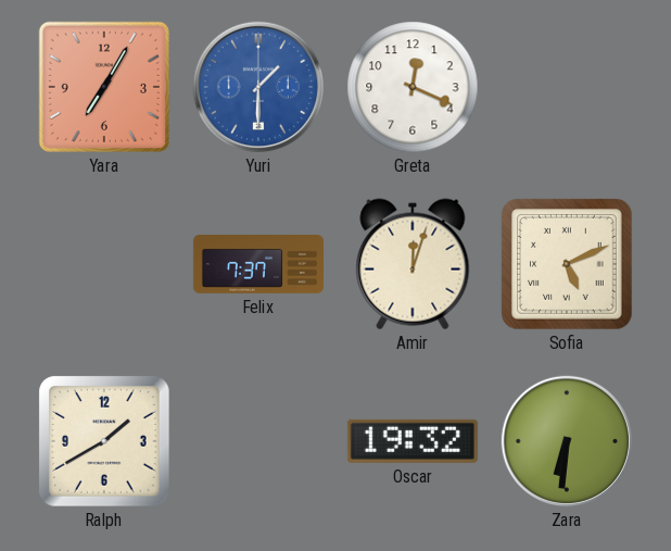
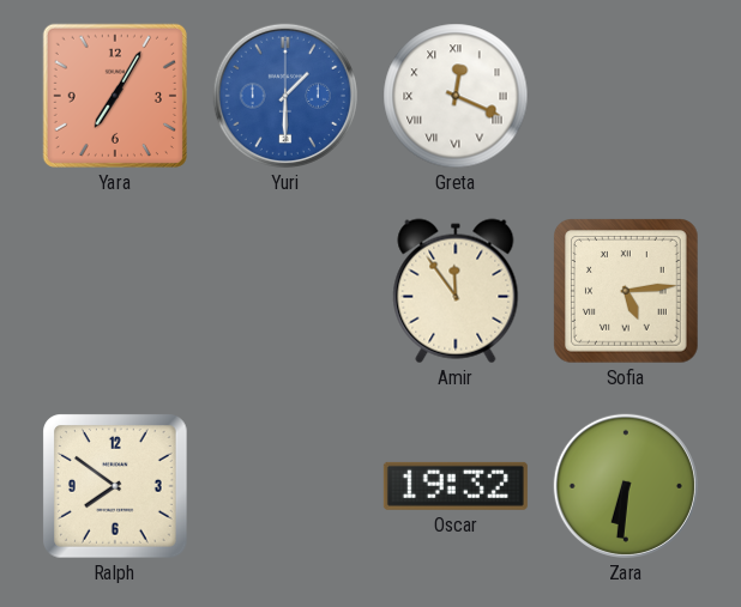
Greta numerals: Arabic -> Roman
Felix: 7:37 -> none
Amir: 12:03 -> 11:54
Sofia: 5:11 -> 5:14
Ralph: 1:40 -> 7:51
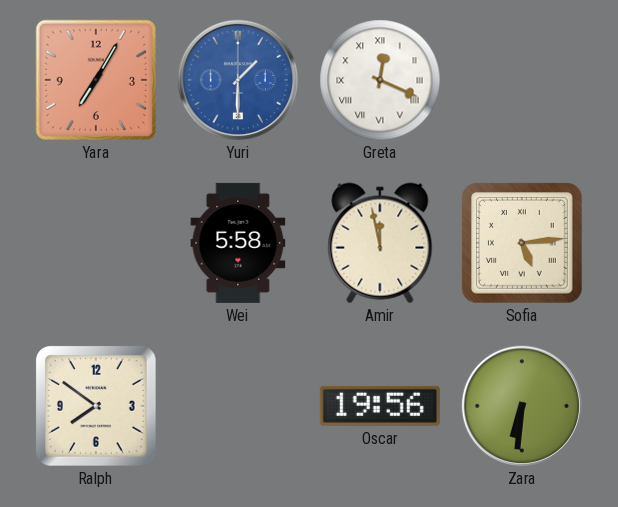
Wei: none -> 5:58
Amir: 11:54 -> 11:58
Oscar: 19:32 -> 19:56
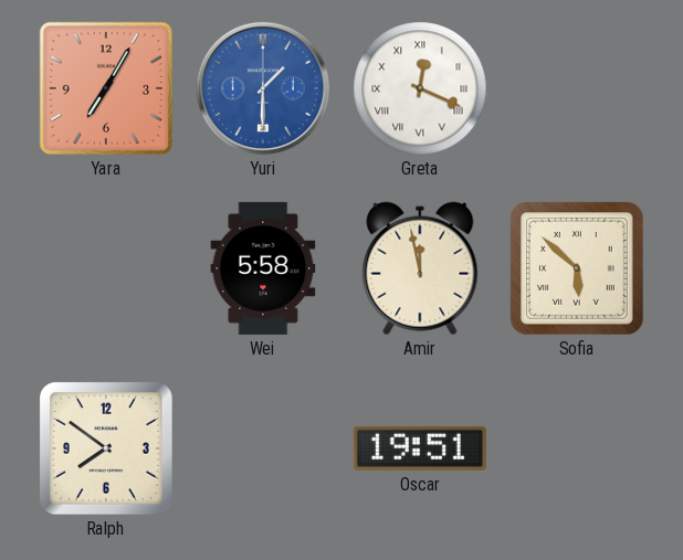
Sofia: 5:14 -> 5:52
Oscar: 19:56 -> 19:51
Zara: 6:31 -> none
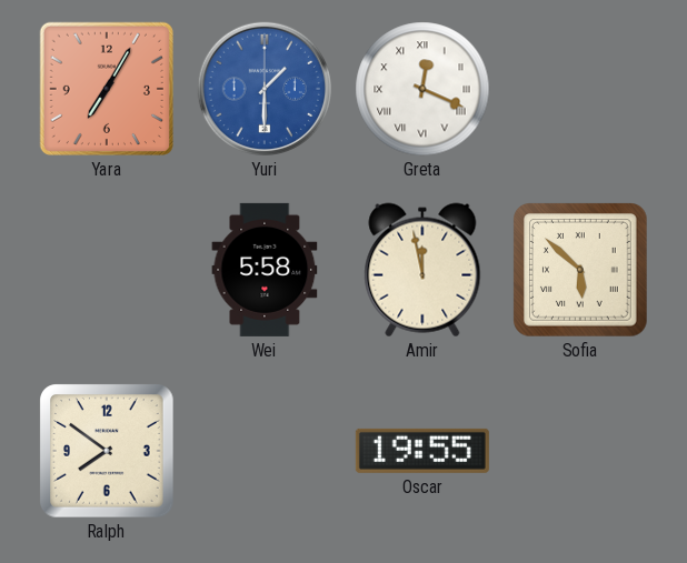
Oscar: 19:51 -> 19:55
